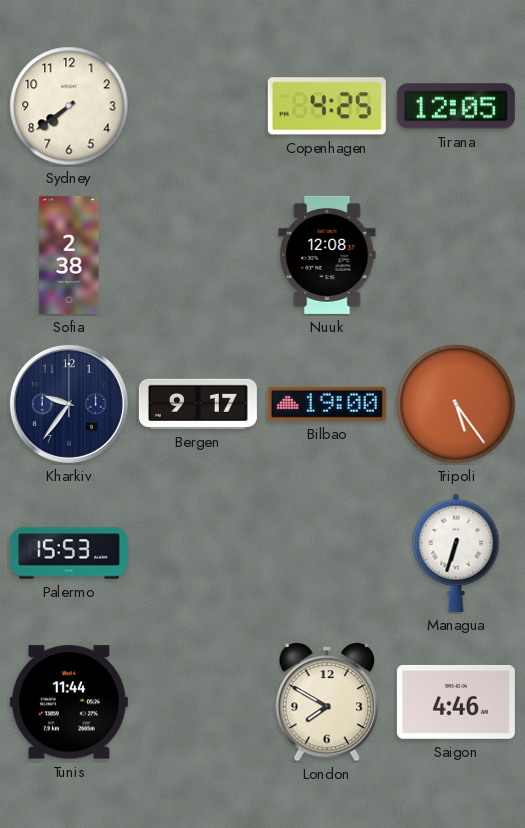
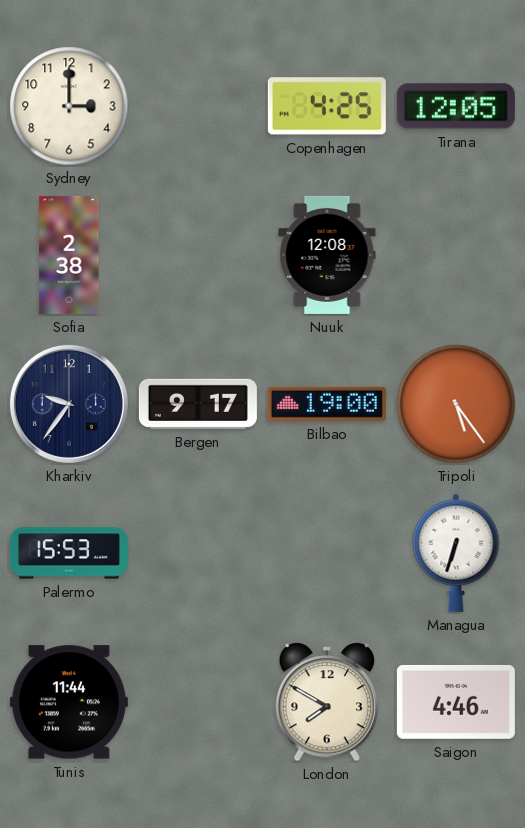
Sydney: 7:39 -> 3:00
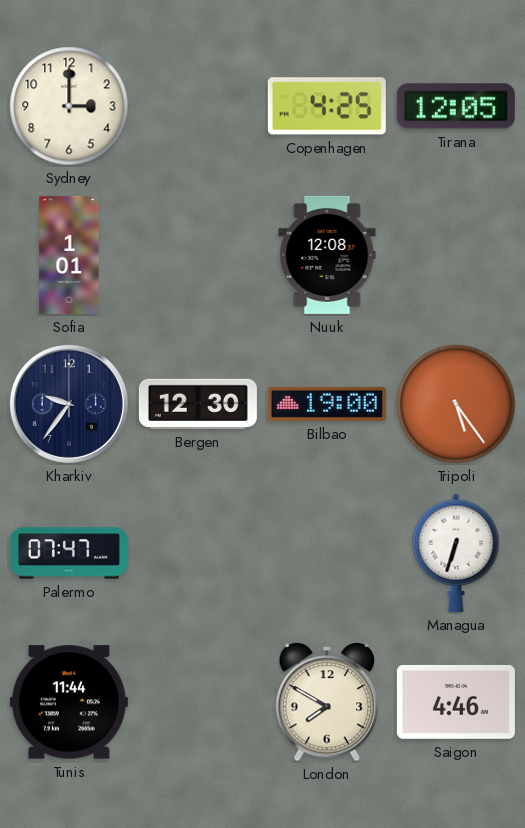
Sofia: 2:38 -> 1:01
Bergen: 9:17 -> 12:30
Palermo: 15:53 -> 07:47
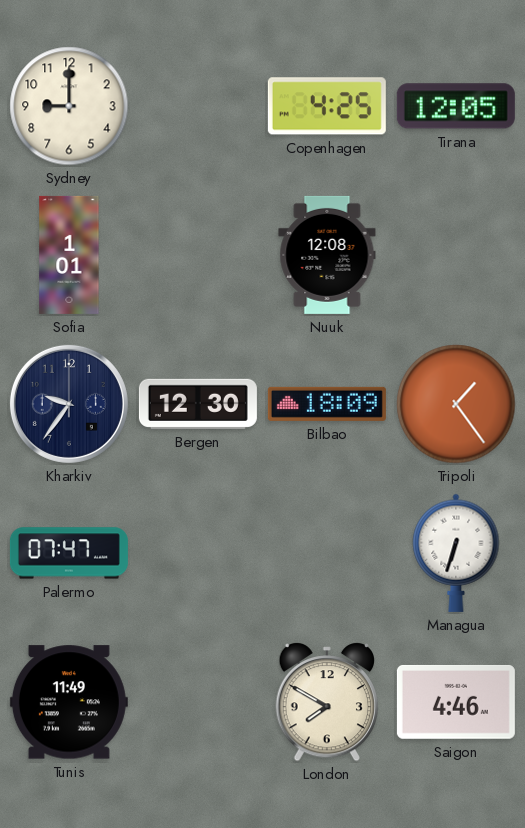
Sydney: 3:00 -> 9:00
Bilbao: 19:00 -> 18:09
Tripoli: 5:24 -> 1:24
Tunis: 11:44 -> 11:49
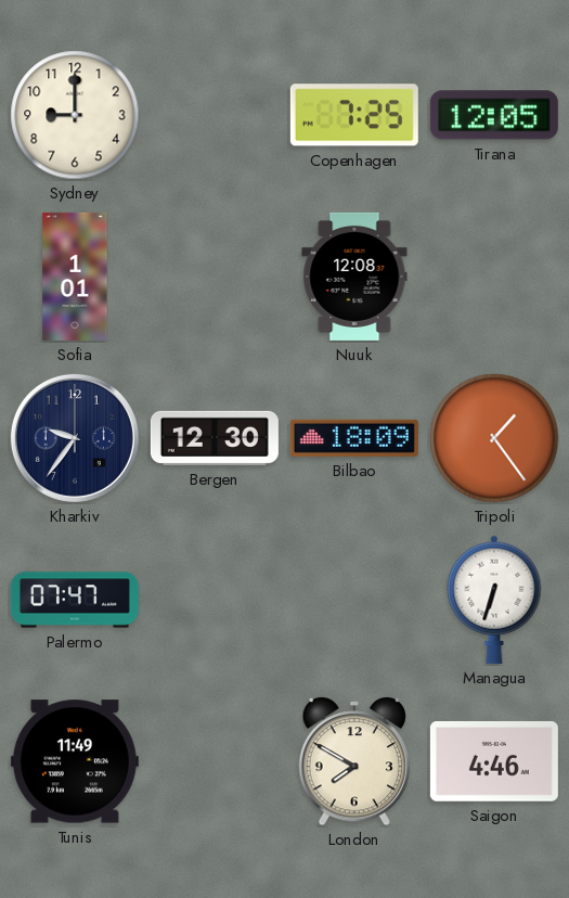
Copenhagen: 4:25 -> 7:25
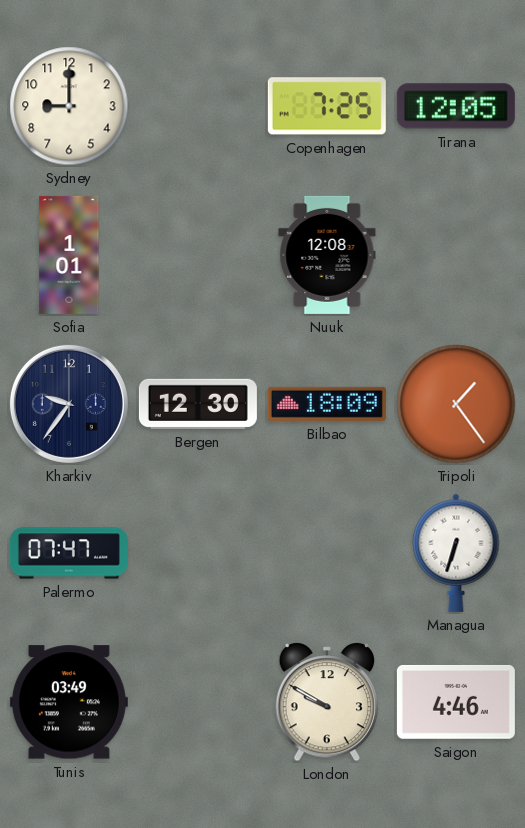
Tunis: 11:49 -> 03:49
London: 7:50 -> 9:50
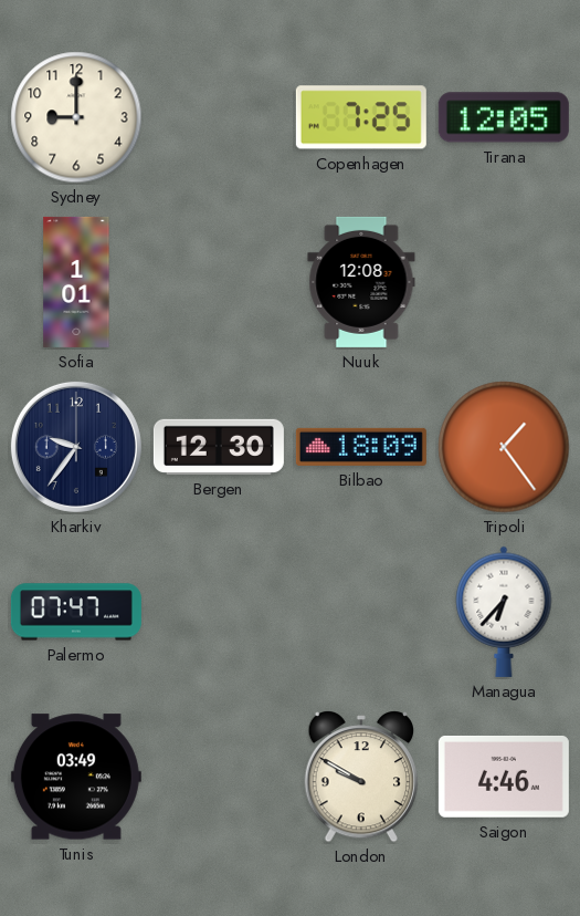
Managua: 6:33 -> 6:37
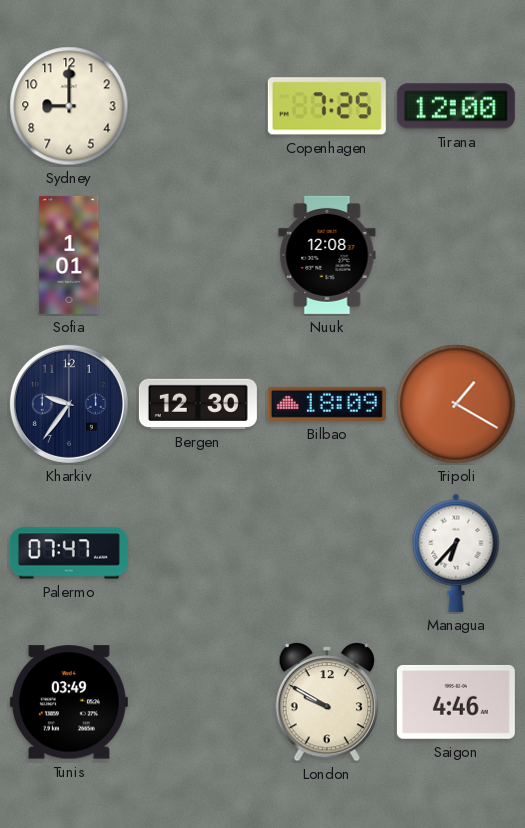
Tirana: 12:05 -> 12:00
Tripoli: 1:24 -> 1:20
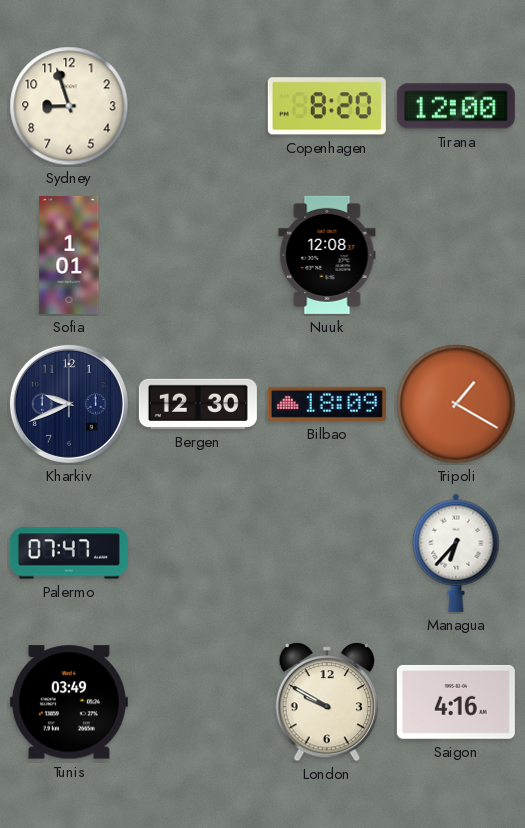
Sydney: 9:00 -> 8:57
Copenhagen: 7:25 -> 8:20
Kharkiv: 9:36 -> 9:41
Saigon: 4:46 -> 4:16
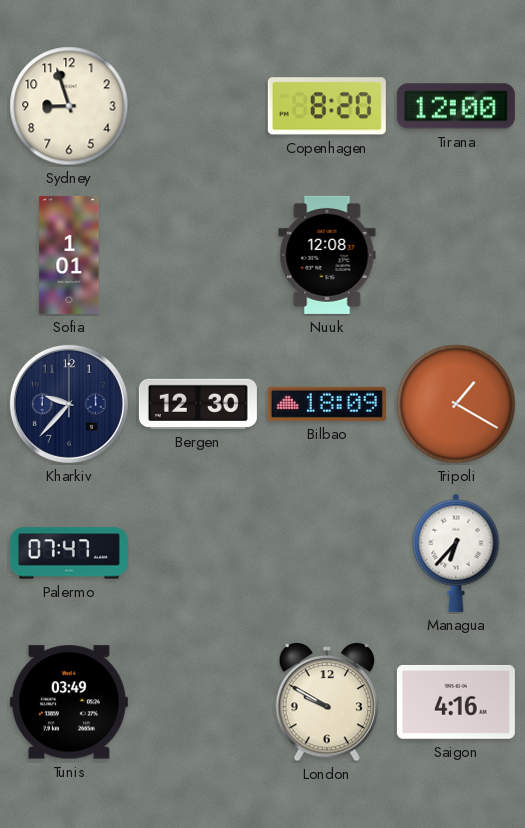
Kharkiv: 9:41 -> 9:37
